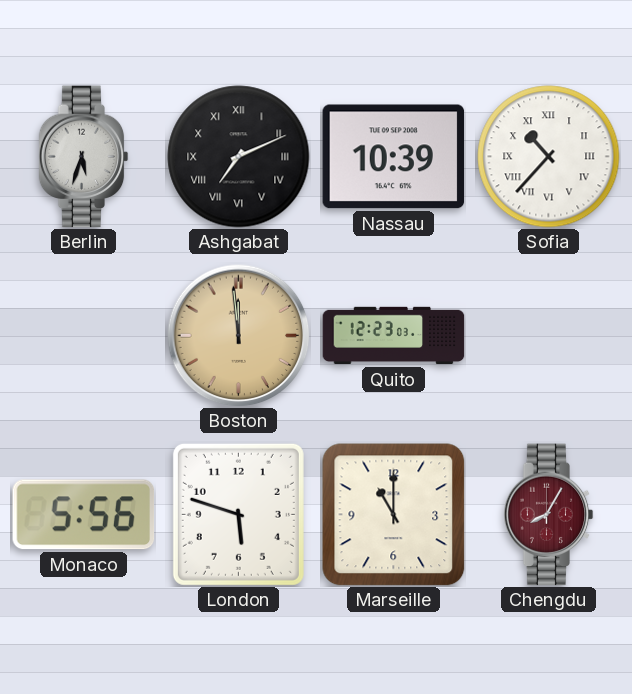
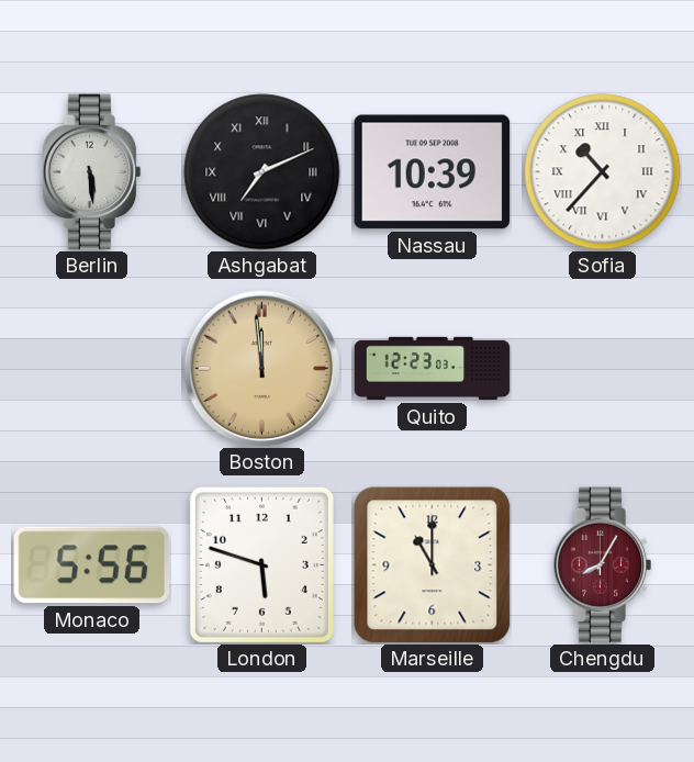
Berlin: 5:33 -> 5:29
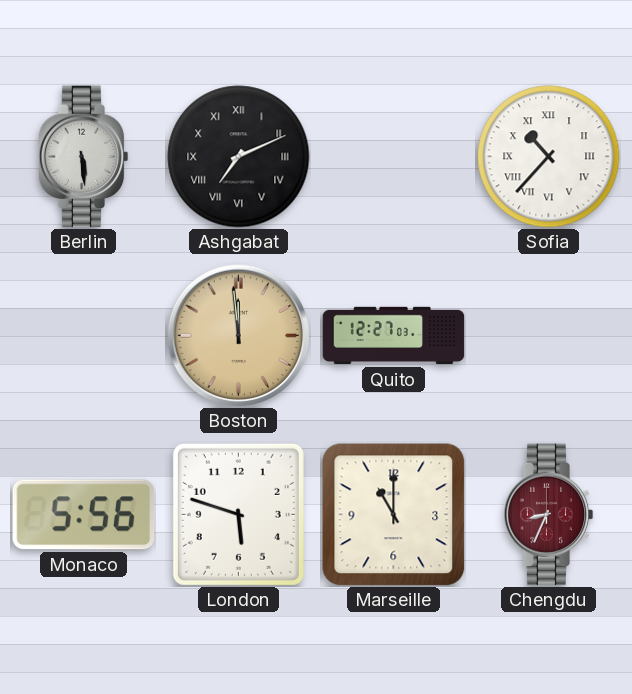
Nassau: 10:39 -> none
Quito: 12:23 -> 12:27
Chengdu: 8:05 -> 8:34
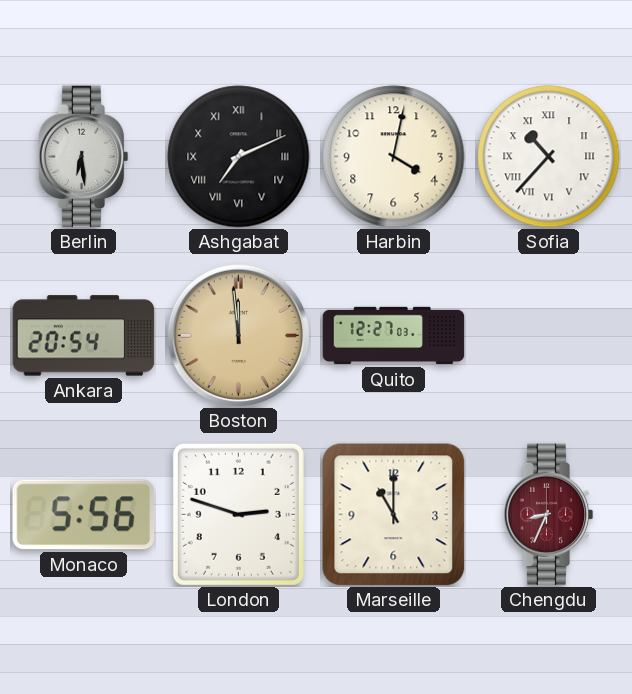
Berlin: 5:29 -> 6:29
Harbin: none -> 4:02
Ankara: none -> 20:54
London: 5:48 -> 2:48
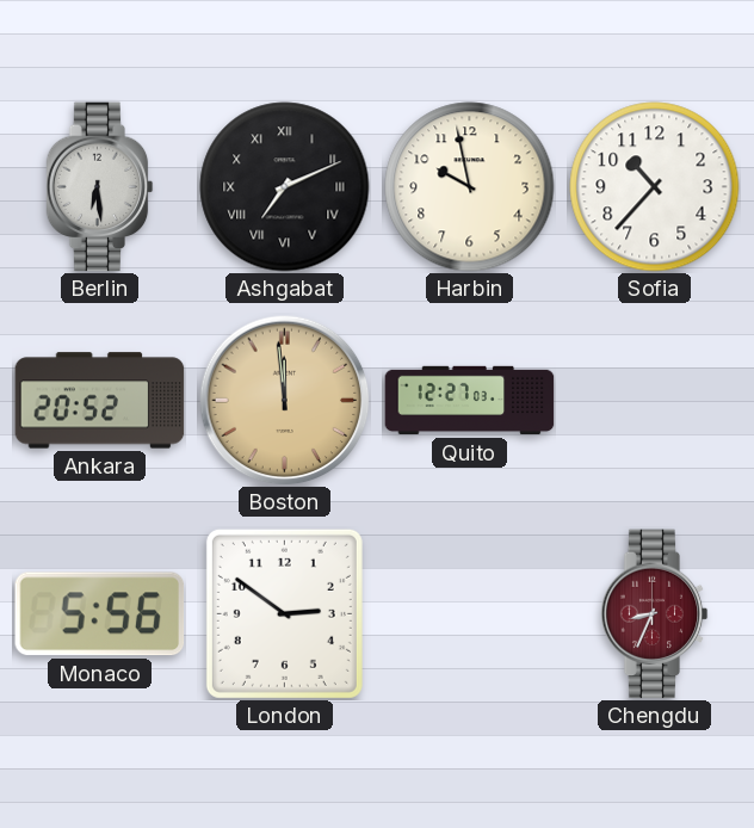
Harbin: 4:02 -> 9:58
Sofia numerals: Roman -> Arabic
Ankara: 20:54 -> 20:52
London: 2:48 -> 2:51
Marseille: 11:00 -> none
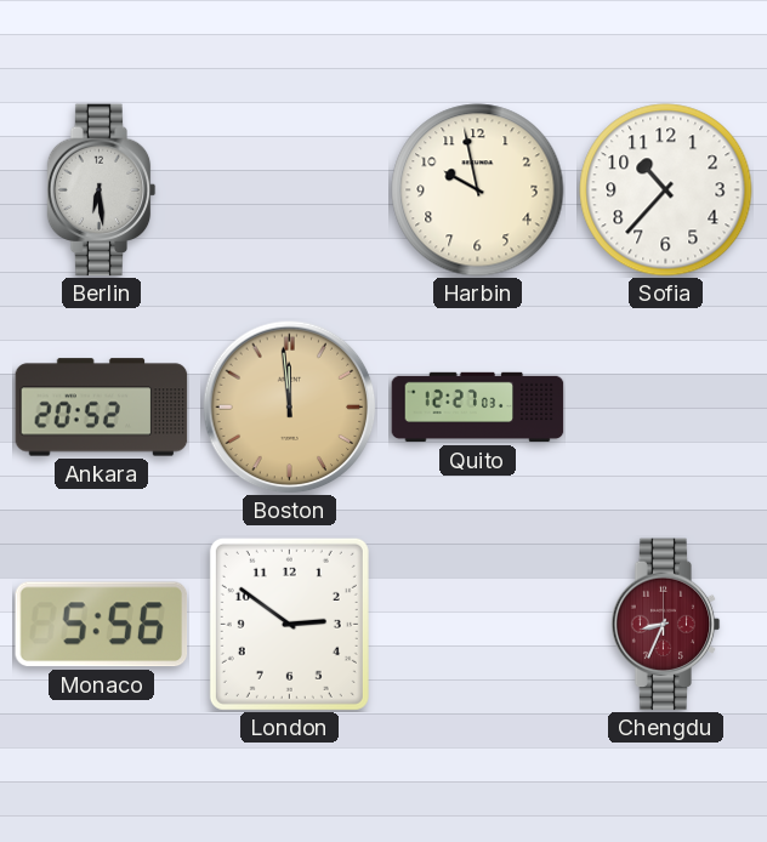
Ashgabat: 7:11 -> none
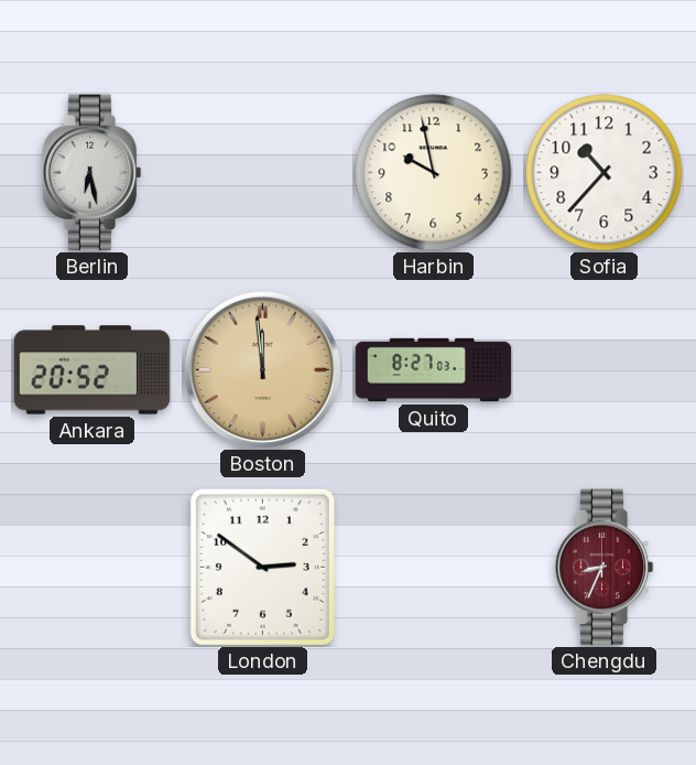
Berlin: 6:29 -> 6:28
Quito: 12:27 -> 8:27
Monaco: 5:56 -> none
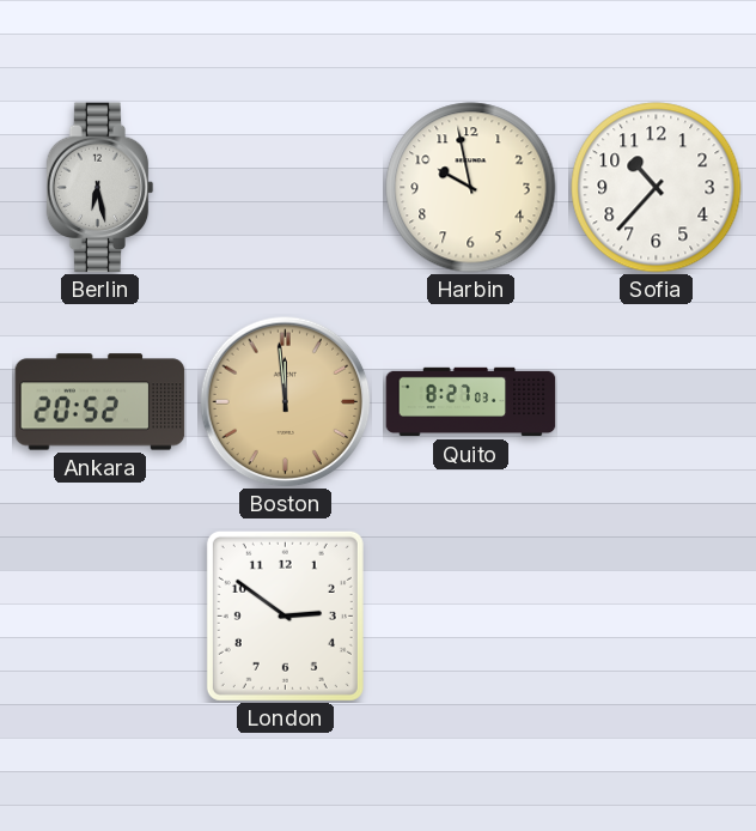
Chengdu: 8:34 -> none
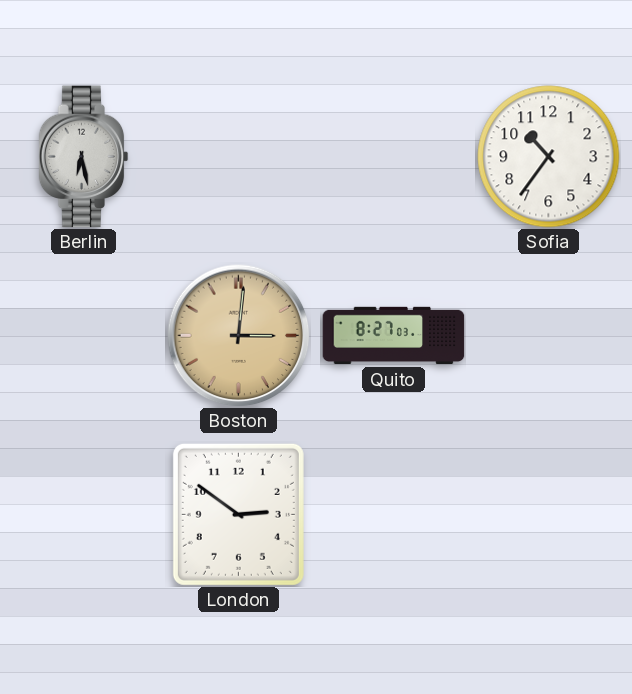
Harbin: 9:58 -> none
Sofia: 10:37 -> 10:36
Ankara: 20:52 -> none
Boston: 11:59 -> 3:01
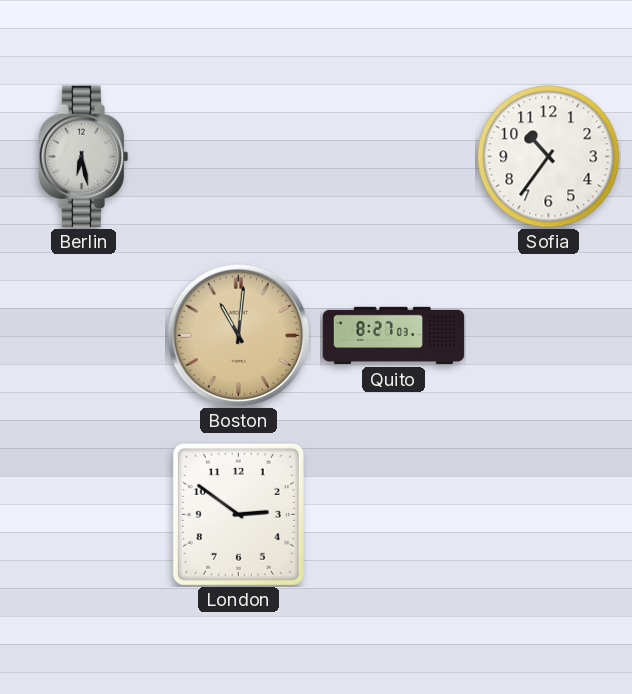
Boston: 3:01 -> 11:01
